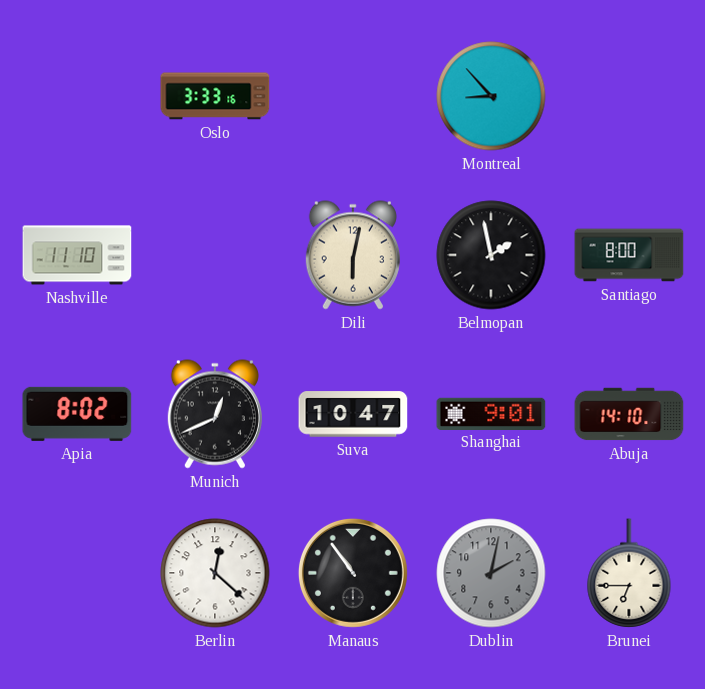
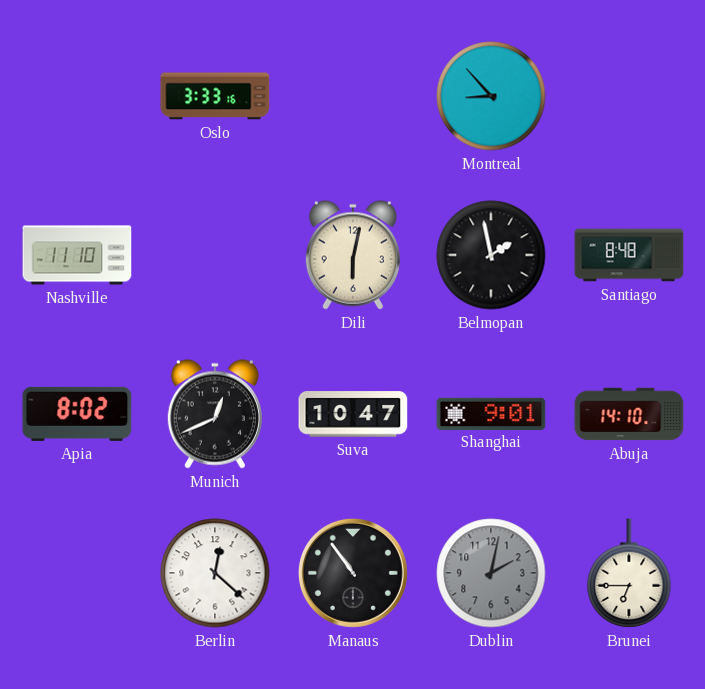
Santiago: 8:00 -> 8:48
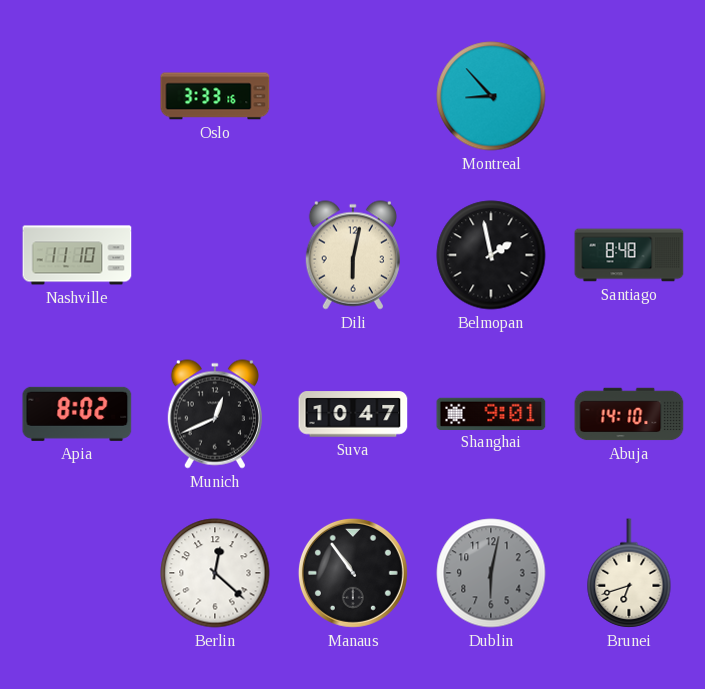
Dublin: 2:02 -> 6:02
Brunei: 6:45 -> 6:42
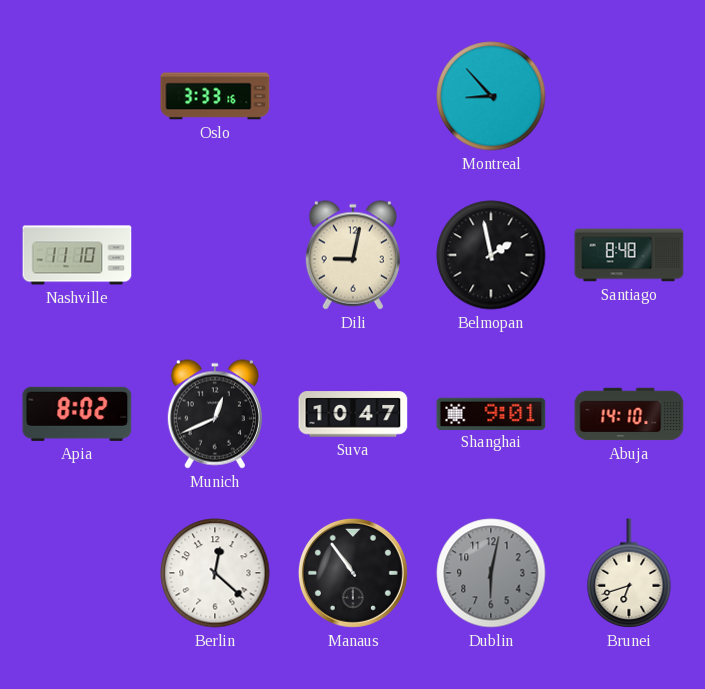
Dili: 6:02 -> 9:02
